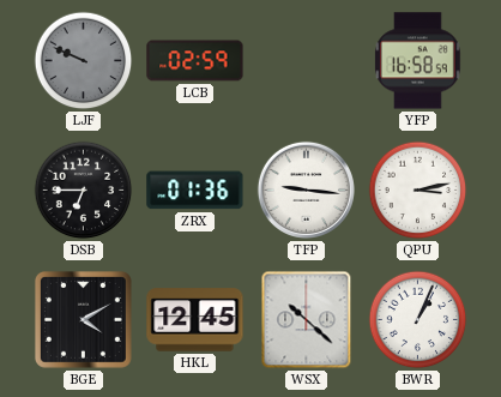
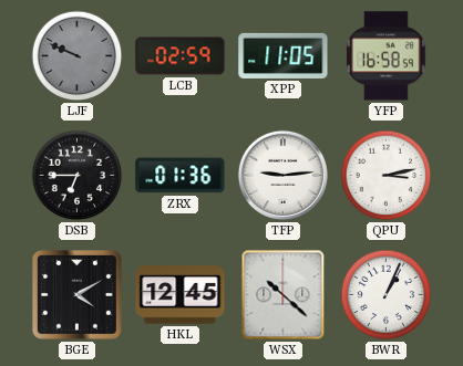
XPP: none -> 11:05
TFP: 9:16 -> 9:14
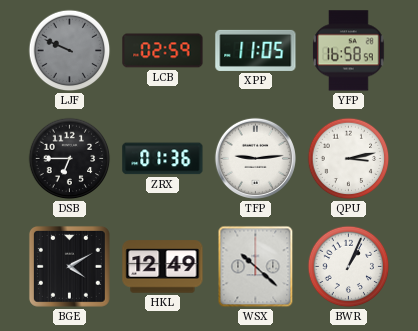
HKL: 12:45 -> 12:49
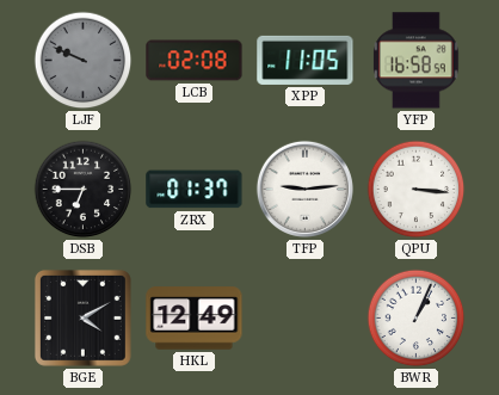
LCB: 02:59 -> 02:08
ZRX: 01:36 -> 01:37
QPU: 3:13 -> 3:16
WSX: 10:22 -> none
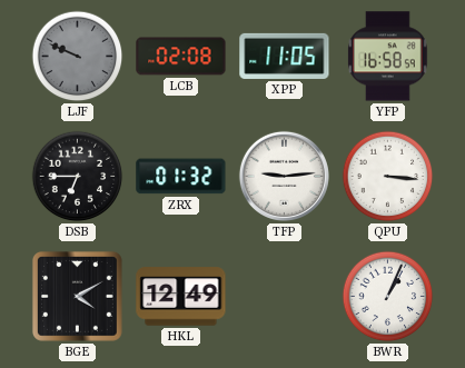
ZRX: 01:37 -> 01:32
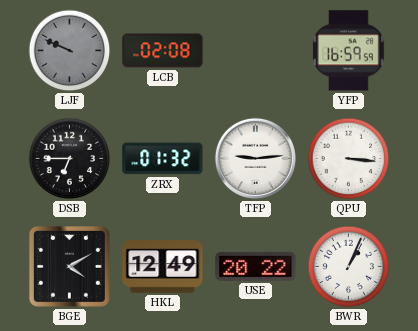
XPP: 11:05 -> none
YFP: 16:58 -> 16:59
USE: none -> 20:22
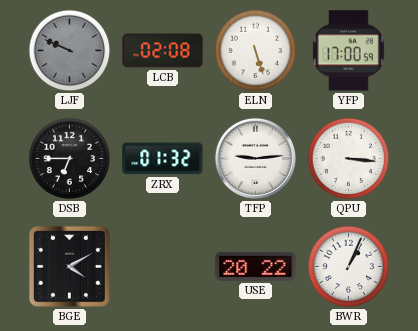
ELN: none -> 5:27
YFP: 16:59 -> 17:00
HKL: 12:49 -> none
